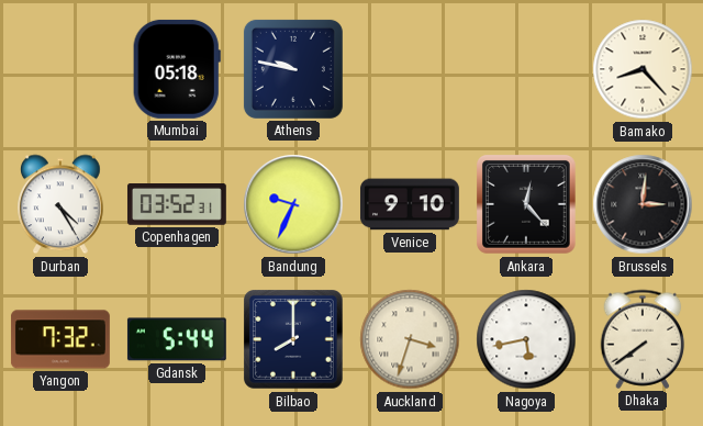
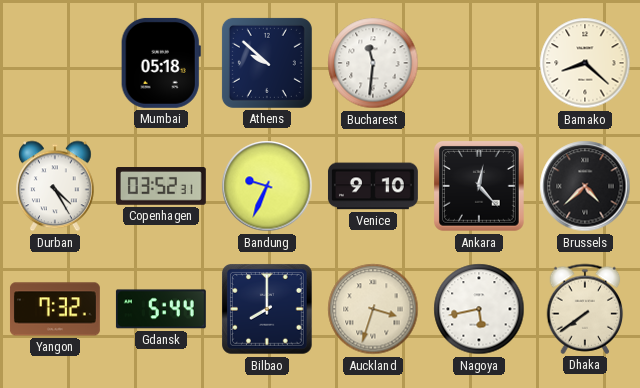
Athens: 9:47 -> 9:52
Bucharest: none -> 11:31
Bamako: 8:23 -> 8:22
Brussels: 3:01 -> 4:38
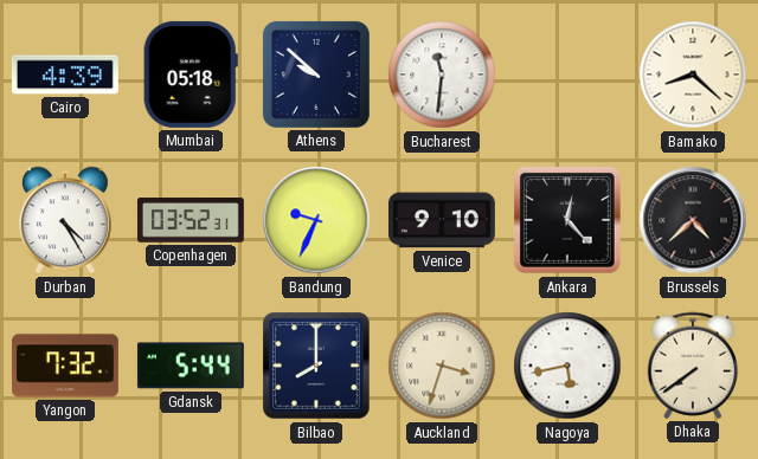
Cairo: none -> 4:39
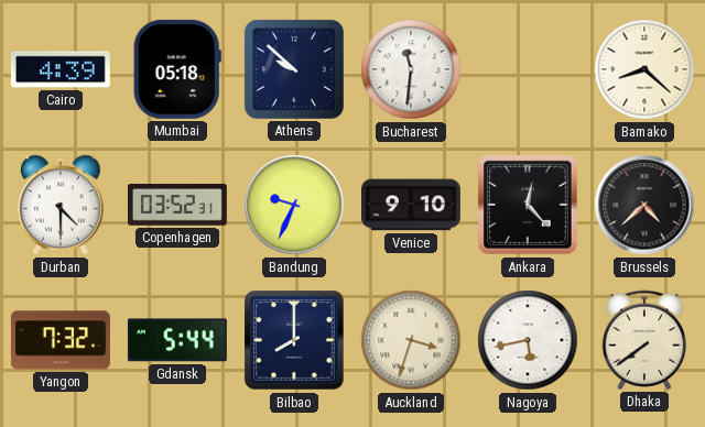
Durban: 4:25 -> 4:30
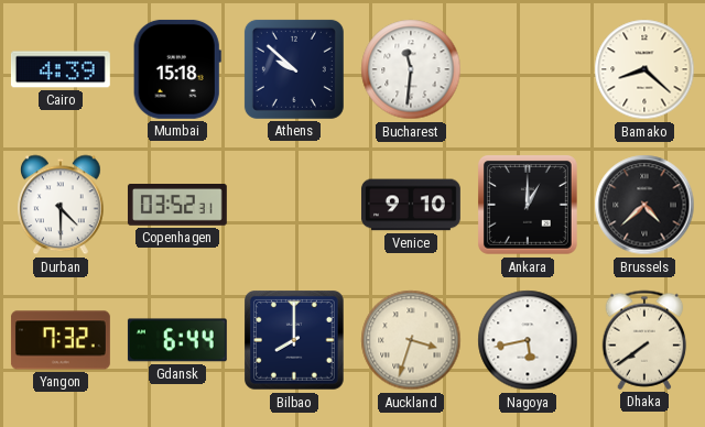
Mumbai: 05:18 -> 15:18
Bandung: 9:34 -> none
Ankara: 12:23 -> 1:00
Gdansk: 5:44 -> 6:44
